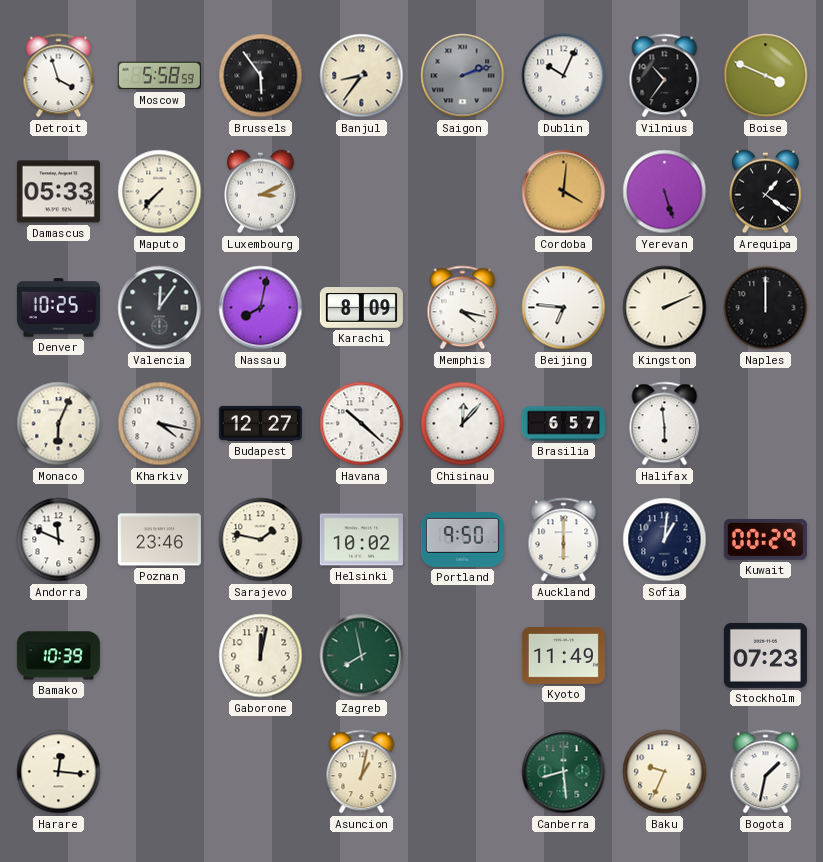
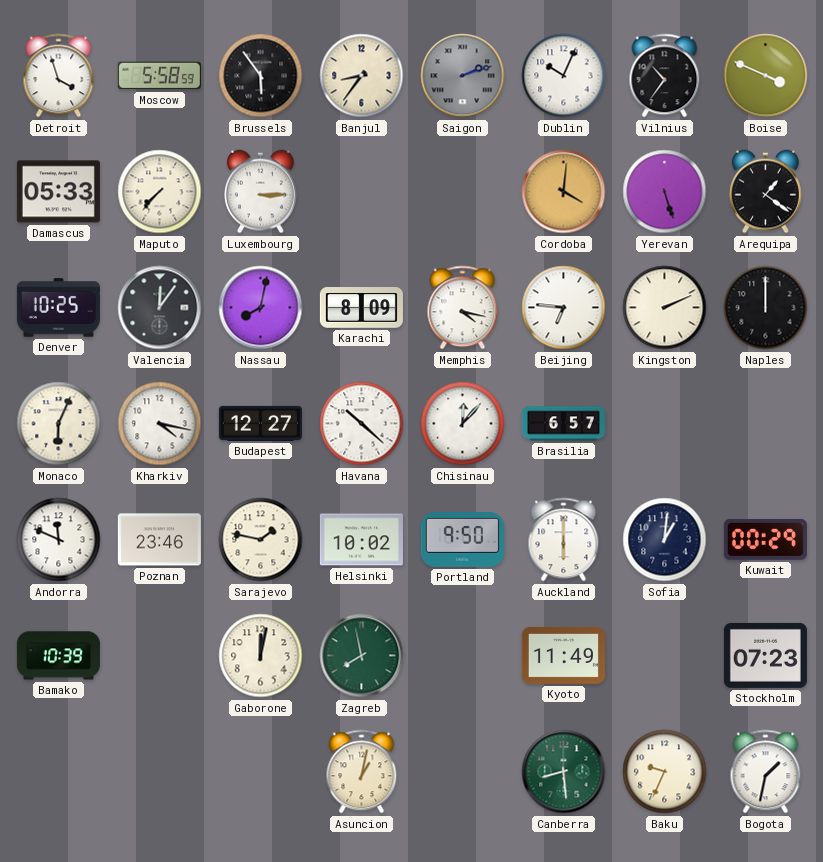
Luxembourg: 3:11 -> 3:15
Halifax: 5:59 -> none
Harare: 12:16 -> none
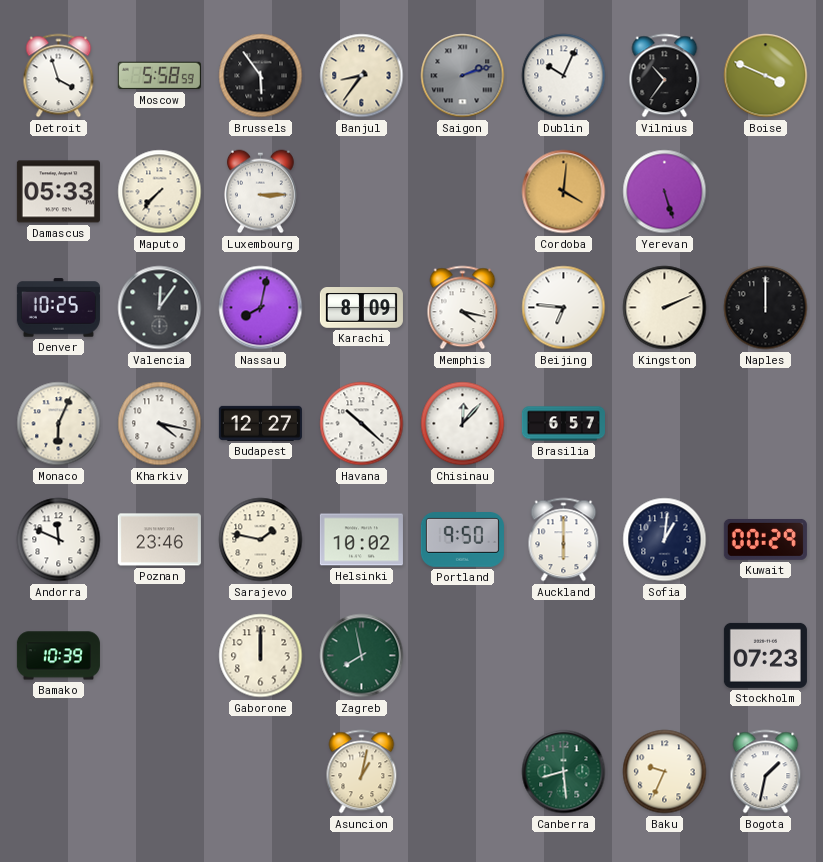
Arequipa: 1:21 -> none
Gaborone: 12:02 -> 12:00
Kyoto: 11:49 -> none
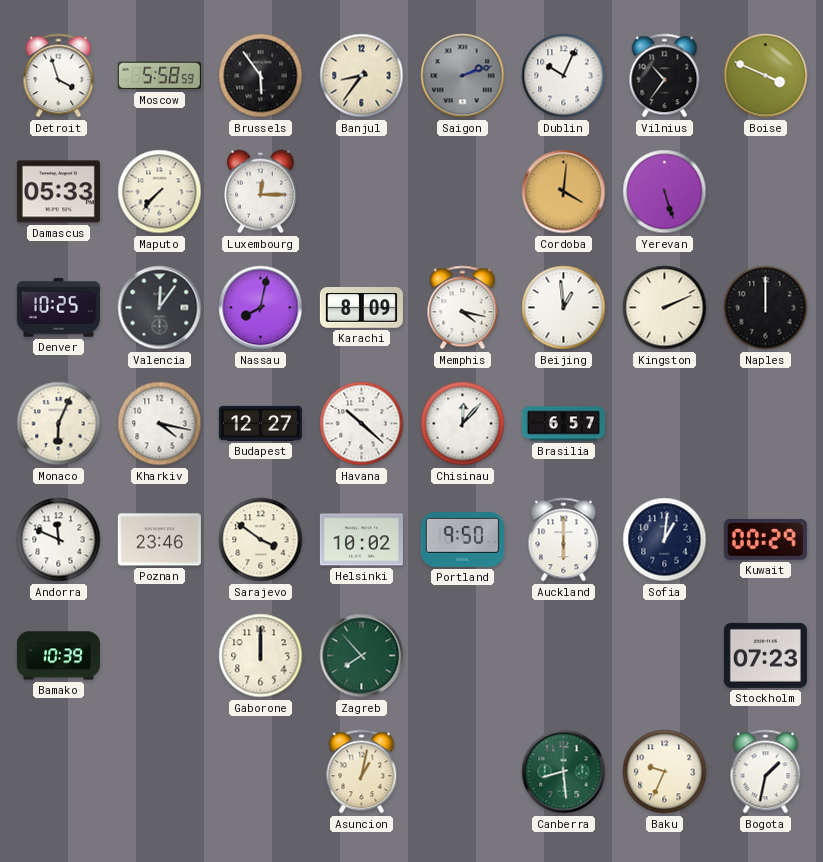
Luxembourg: 3:15 -> 12:15
Beijing: 6:46 -> 12:59
Sarajevo: 1:47 -> 3:51
Zagreb: 7:58 -> 7:53
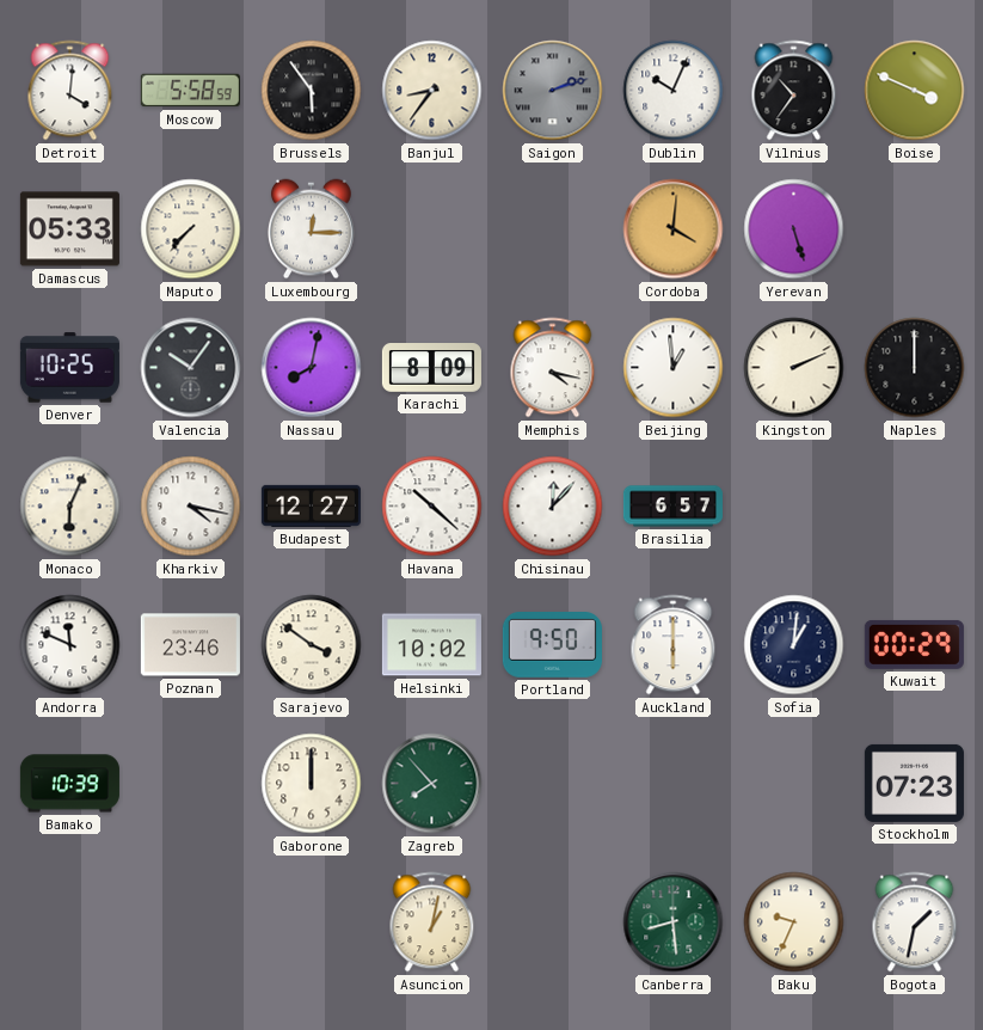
Detroit: 3:57 -> 4:01
Valencia: 12:06 -> 10:06
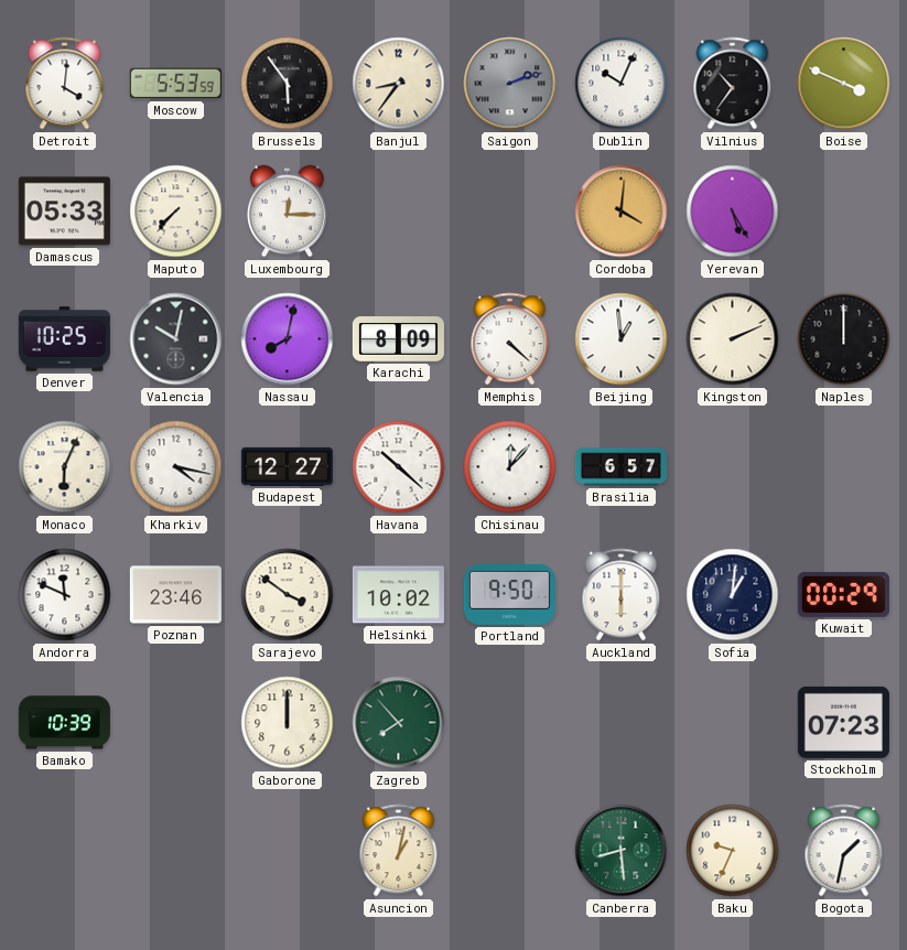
Moscow: 5:58 -> 5:53
Yerevan: 5:27 -> 5:25
Valencia: 10:06 -> 10:02
Memphis: 4:17 -> 4:22
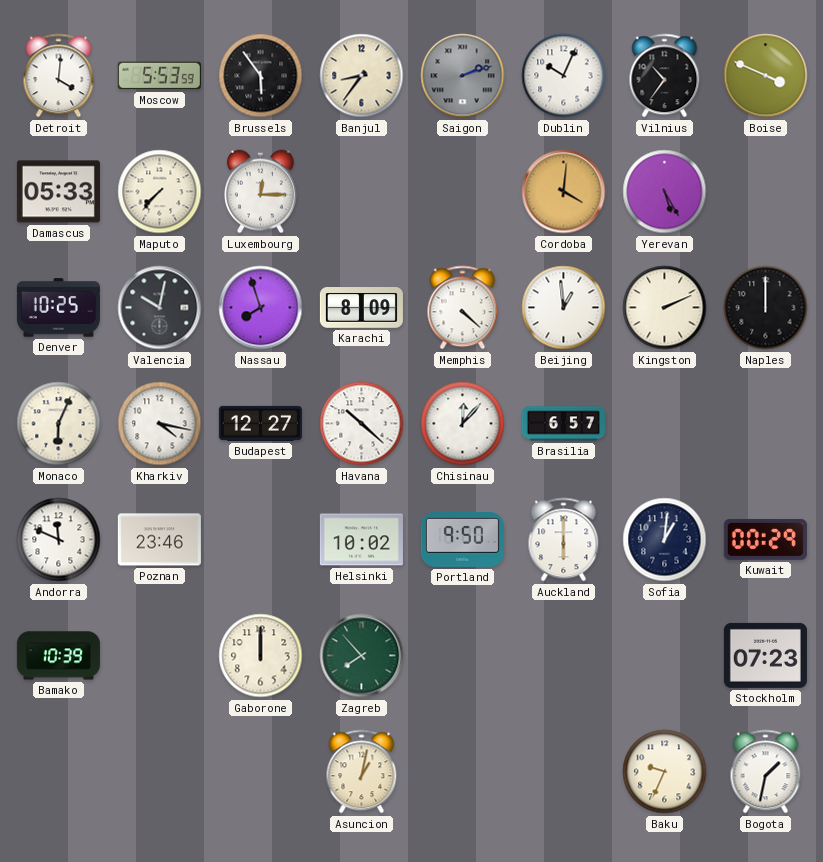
Nassau: 8:02 -> 7:57
Sarajevo: 3:51 -> none
Canberra: 8:29 -> none
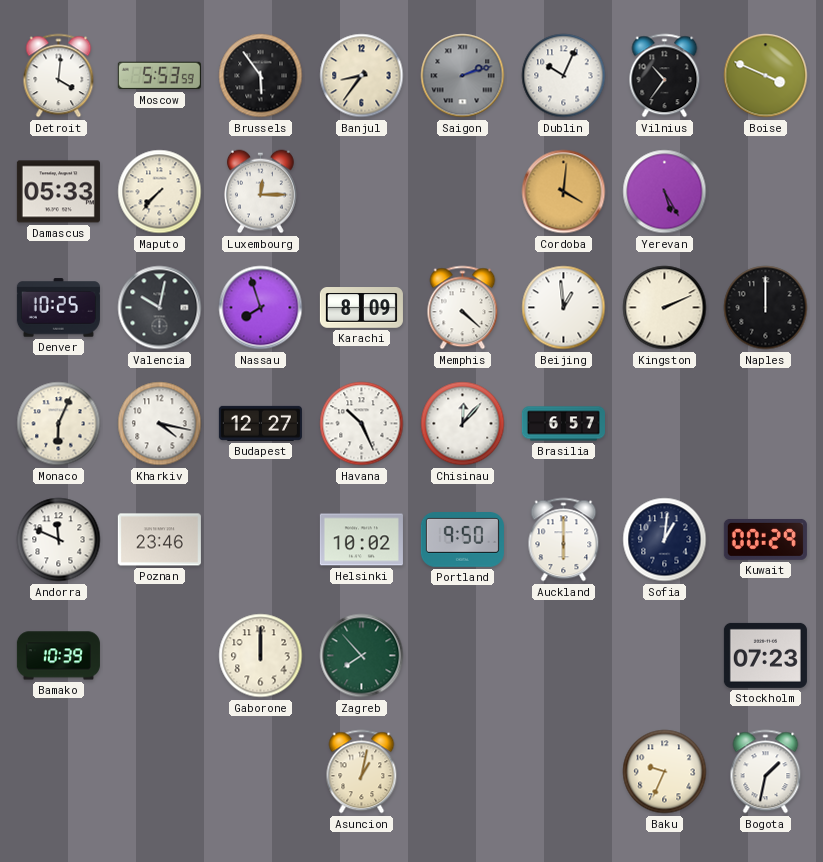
Havana: 10:22 -> 10:26
